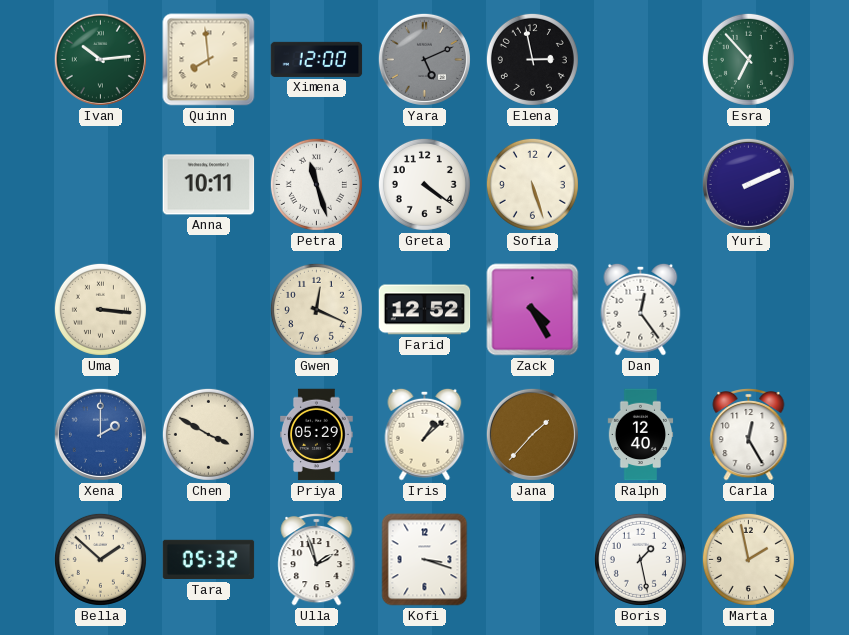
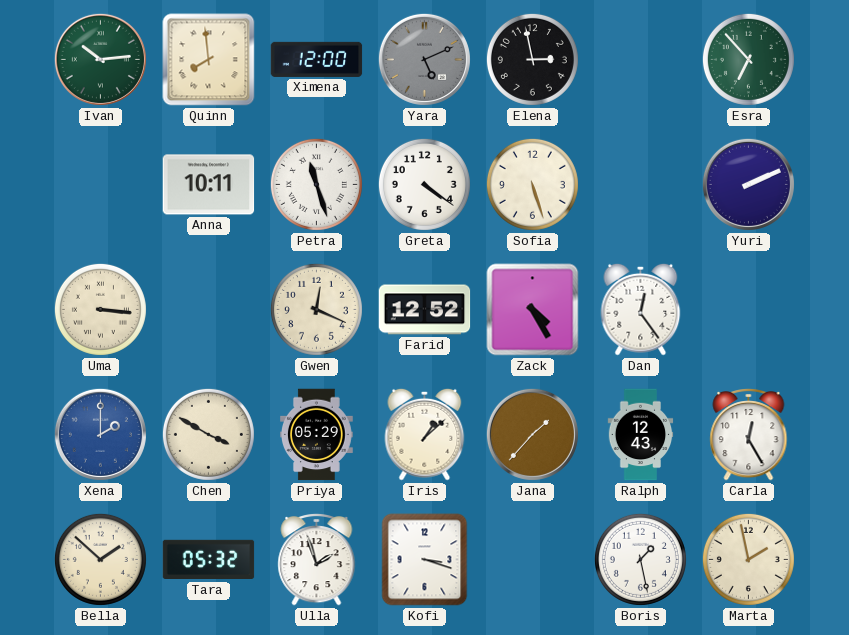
Ralph: 12:40 -> 12:43
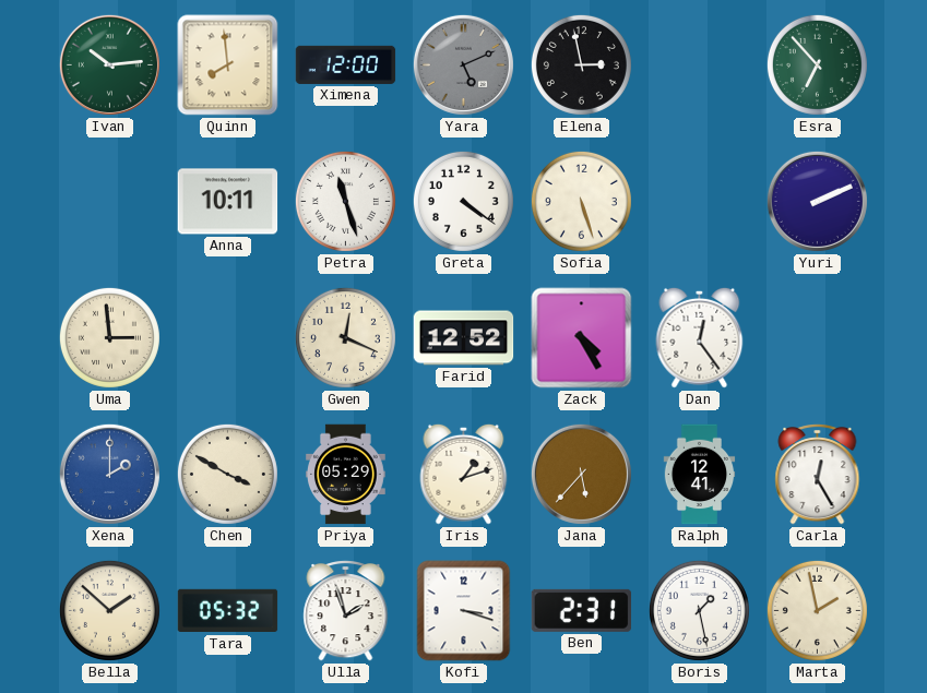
Uma: 3:16 -> 2:59
Iris: 1:08 -> 1:12
Jana: 1:37 -> 5:37
Ralph: 12:43 -> 12:41
Ben: none -> 2:31
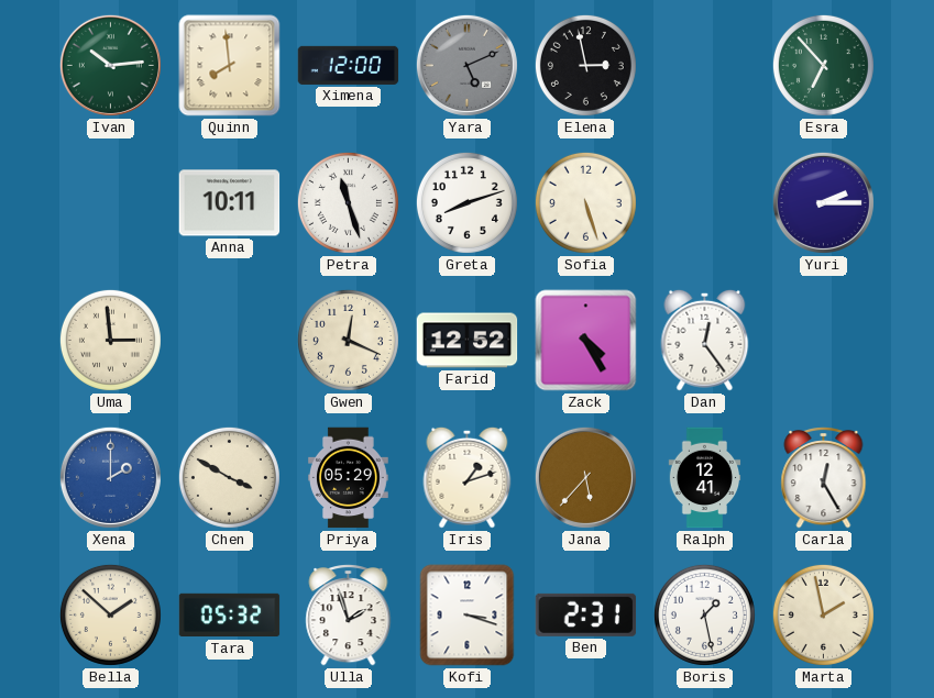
Greta: 4:21 -> 8:12
Yuri: 2:11 -> 2:15
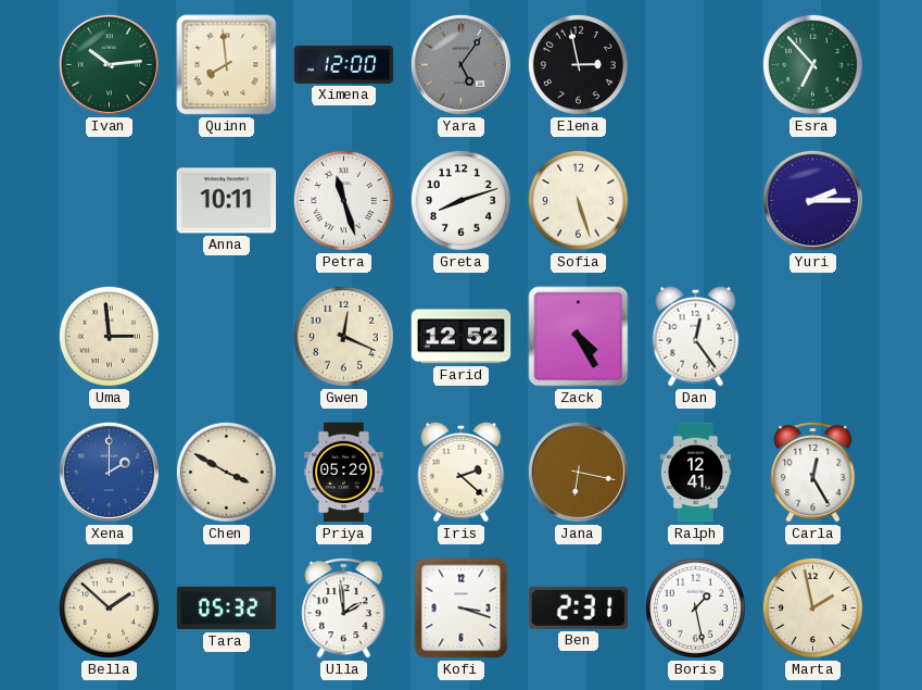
Yara: 5:11 -> 5:06
Iris: 1:12 -> 2:22
Jana: 5:37 -> 6:17
Ulla: 1:57 -> 1:59
